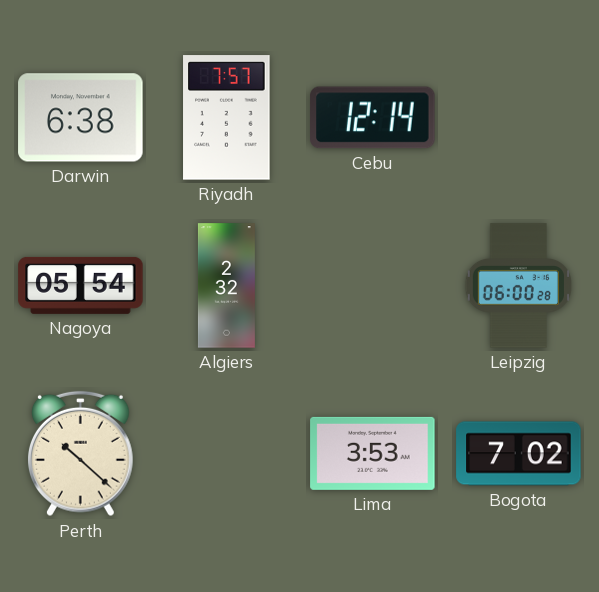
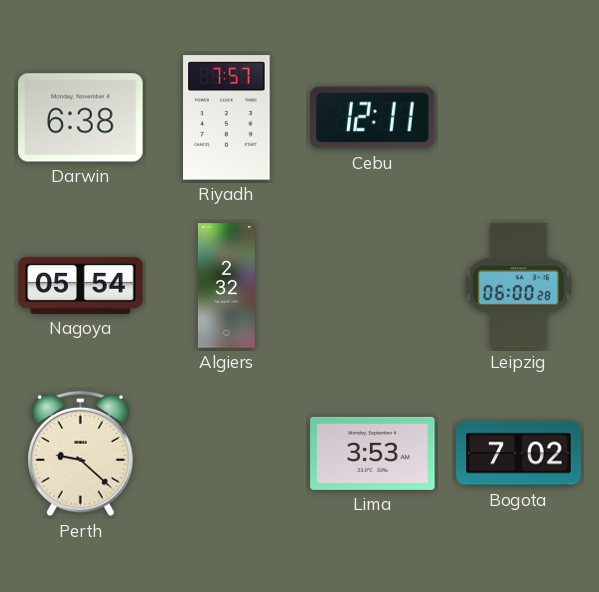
Cebu: 12:14 -> 12:11
Perth: 10:22 -> 9:22
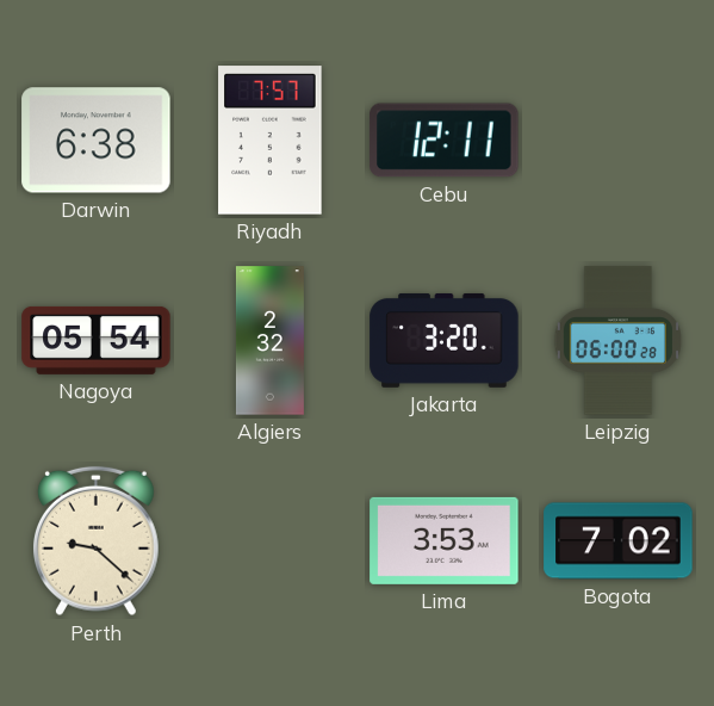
Jakarta: none -> 3:20
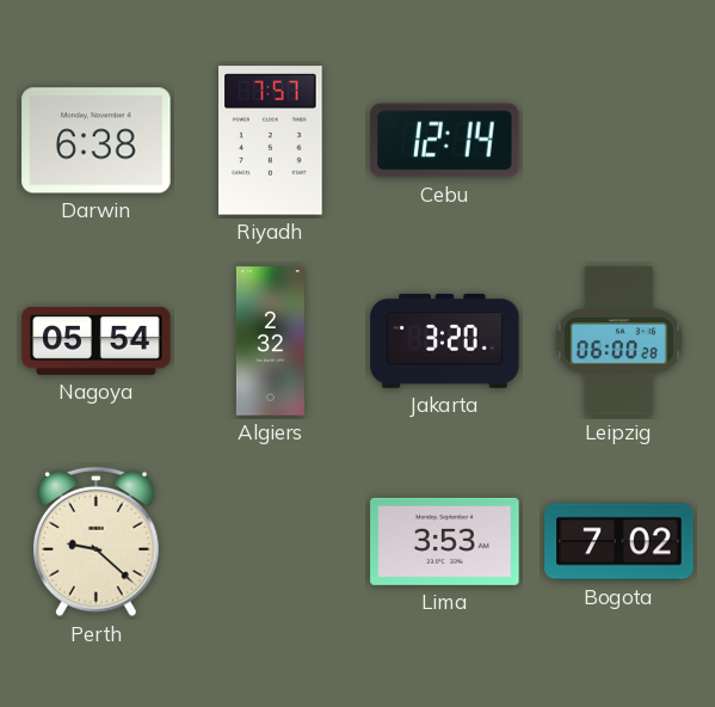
Cebu: 12:11 -> 12:14
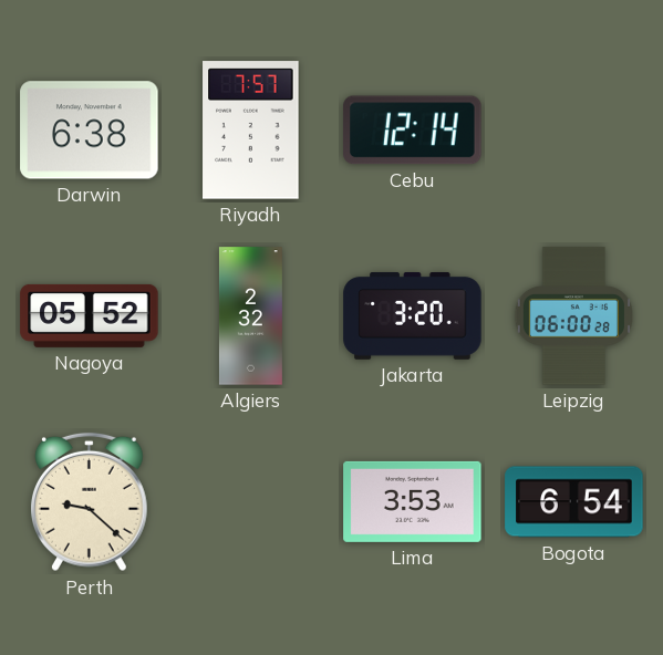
Nagoya: 05:54 -> 05:52
Bogota: 7:02 -> 6:54
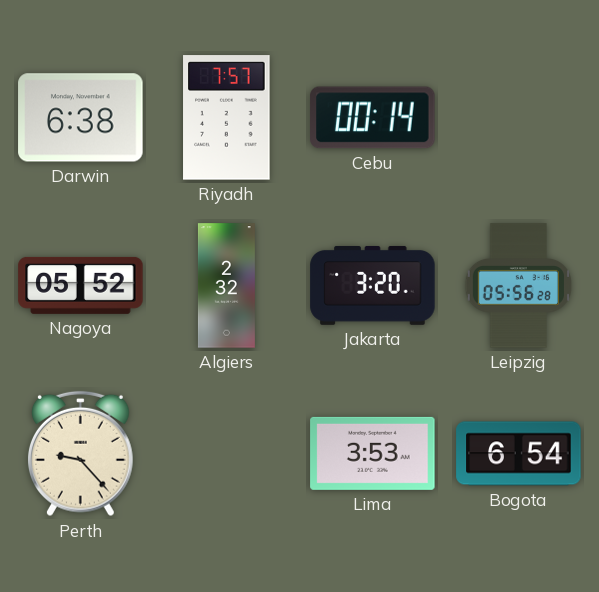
Cebu: 12:14 -> 00:14
Leipzig: 06:00 -> 05:56
Perth: 9:22 -> 9:23
